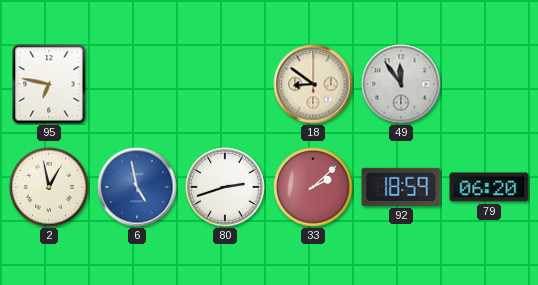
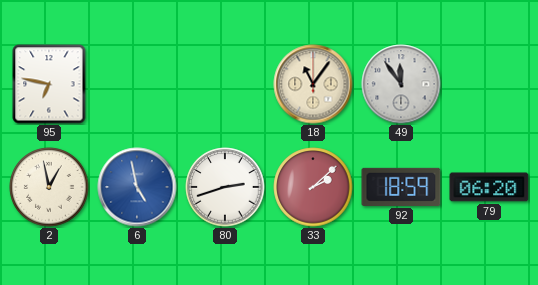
18: 8:51 -> 11:06
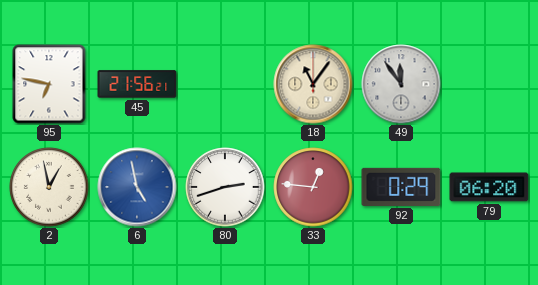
45: none -> 21:56
33: 2:08 -> 12:46
92: 18:59 -> 0:29
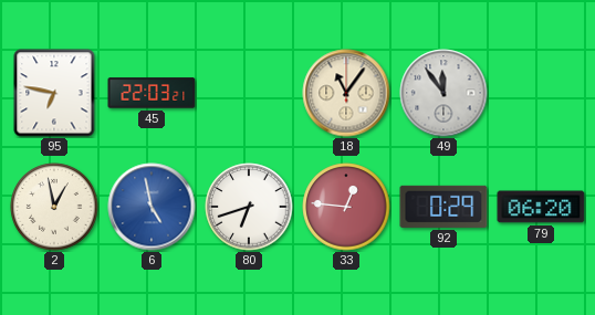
45: 21:56 -> 22:03
80: 2:42 -> 6:42
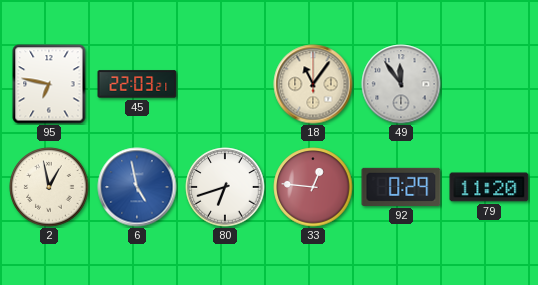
79: 06:20 -> 11:20
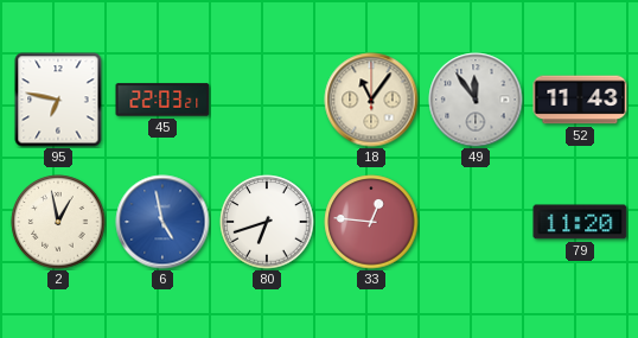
52: none -> 11:43
92: 0:29 -> none
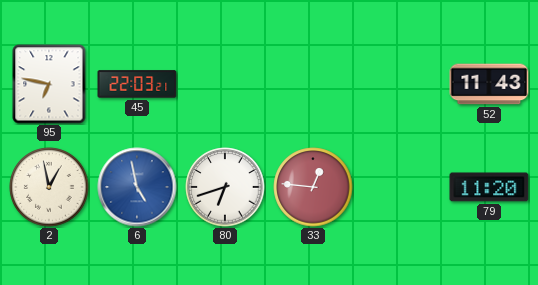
18: 11:06 -> none
49: 11:54 -> none
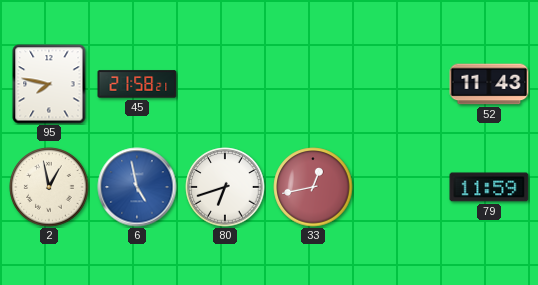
95: 6:47 -> 7:47
45: 22:03 -> 21:58
33: 12:46 -> 12:43
79: 11:20 -> 11:59
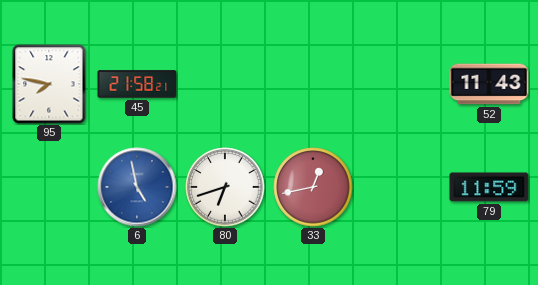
2: 12:58 -> none
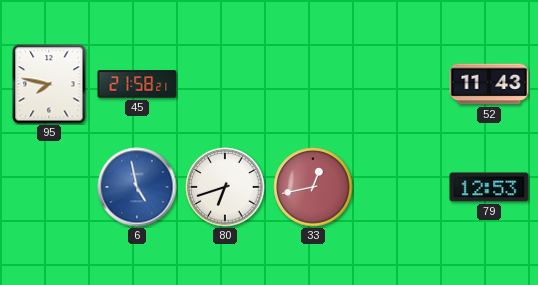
79: 11:59 -> 12:53
